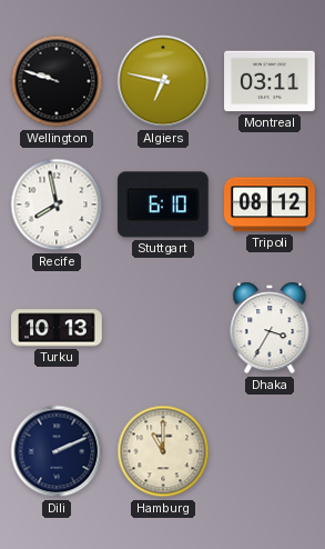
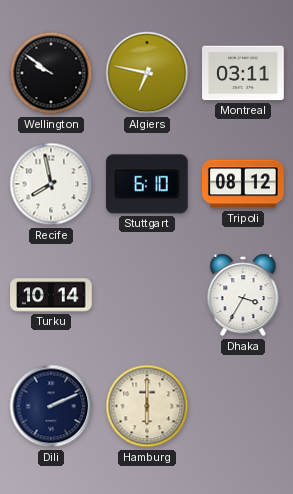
Wellington: 9:48 -> 9:51
Turku: 10:13 -> 10:14
Hamburg: 11:00 -> 6:00
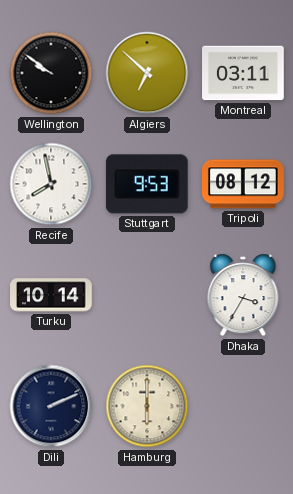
Algiers: 6:47 -> 6:52
Stuttgart: 6:10 -> 9:53
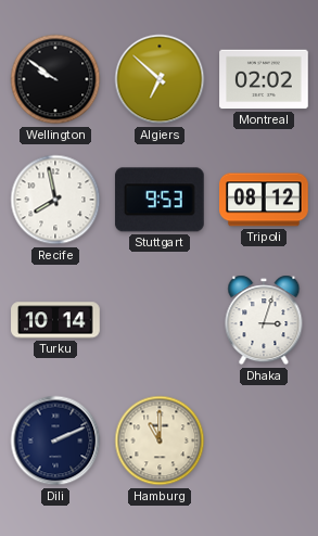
Montreal: 03:11 -> 02:02
Dhaka: 3:35 -> 3:03
Hamburg: 6:00 -> 11:00
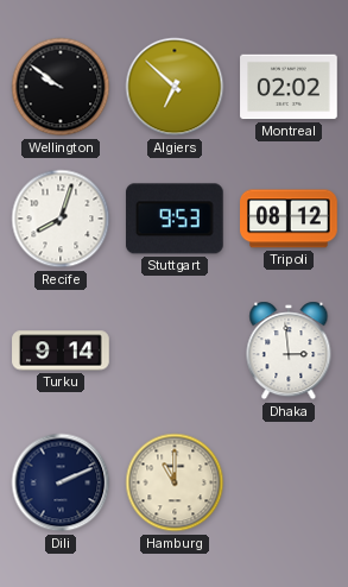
Recife: 7:58 -> 8:03
Turku: 10:14 -> 9:14
Dhaka: 3:03 -> 2:59
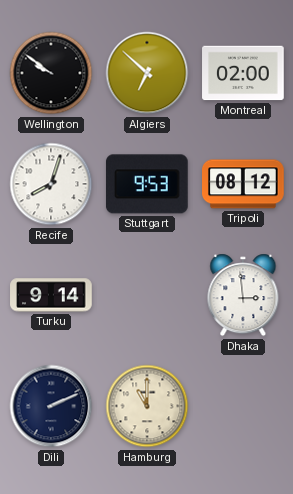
Montreal: 02:02 -> 02:00
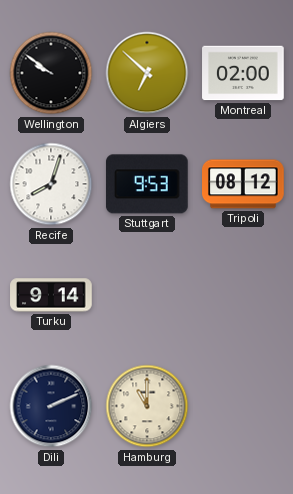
Dhaka: 2:59 -> none
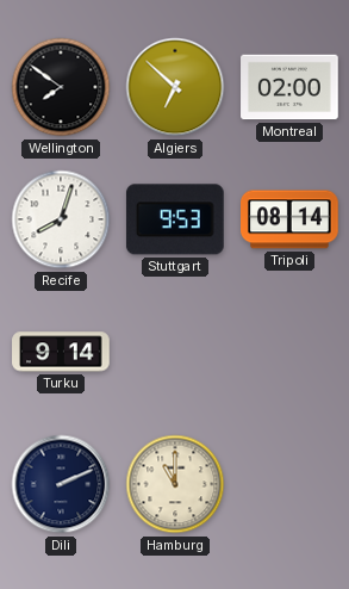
Wellington: 9:51 -> 7:51
Tripoli: 08:12 -> 08:14
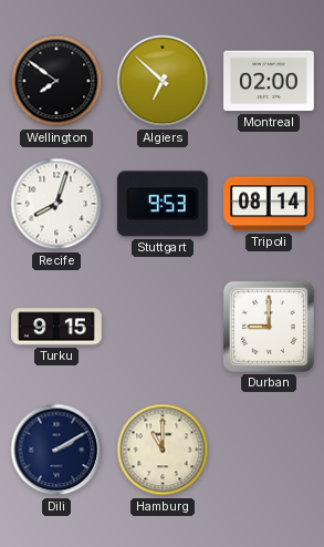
Turku: 9:14 -> 9:15
Durban: none -> 9:00
Dili: 2:11 -> 2:10
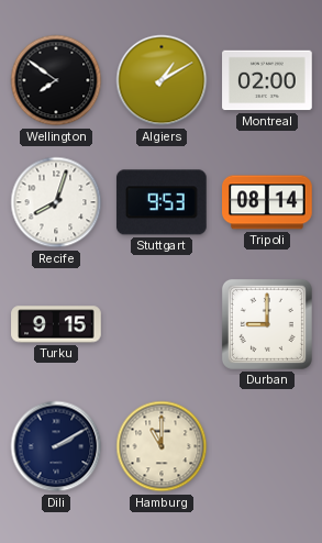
Algiers: 6:52 -> 1:10
